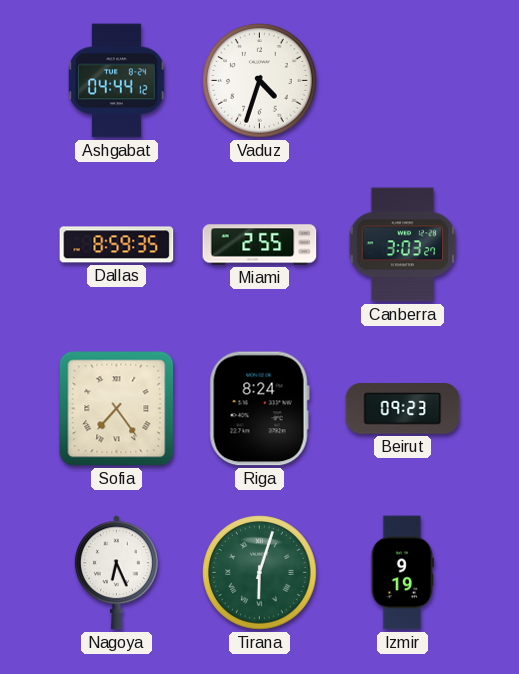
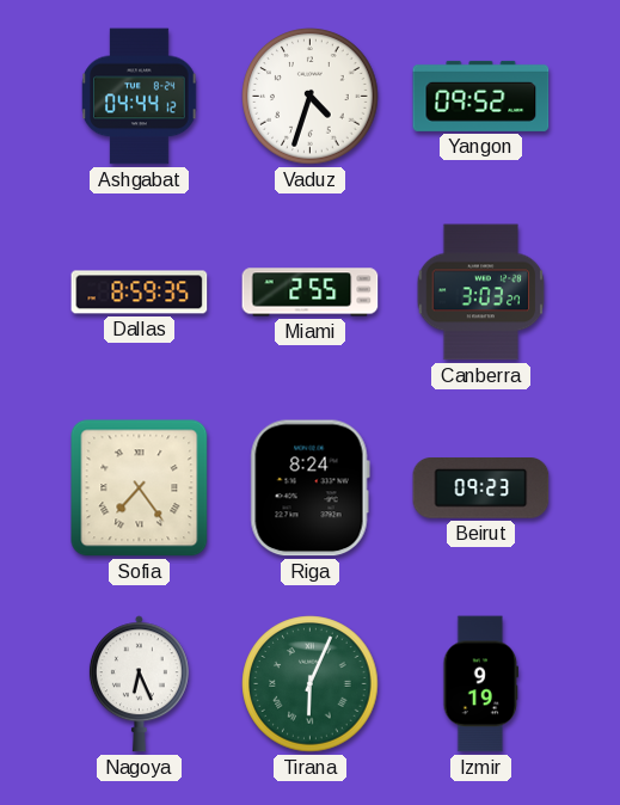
Yangon: none -> 09:52
Tirana: 6:03 -> 6:04
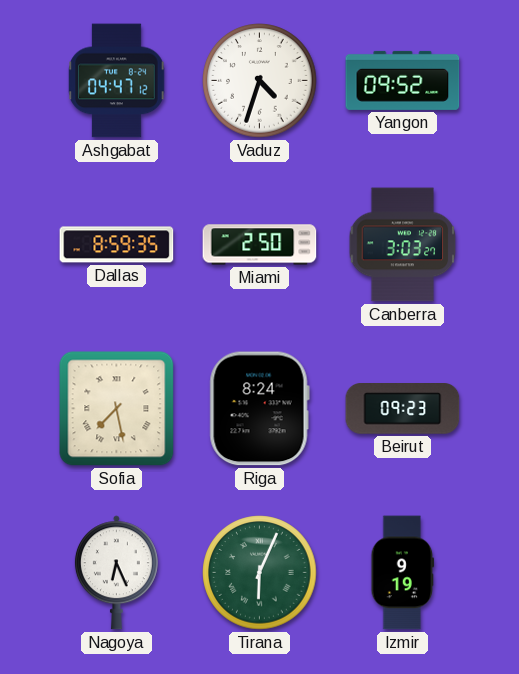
Ashgabat: 04:44 -> 04:47
Miami: 2:55 -> 2:50
Sofia: 7:24 -> 7:28
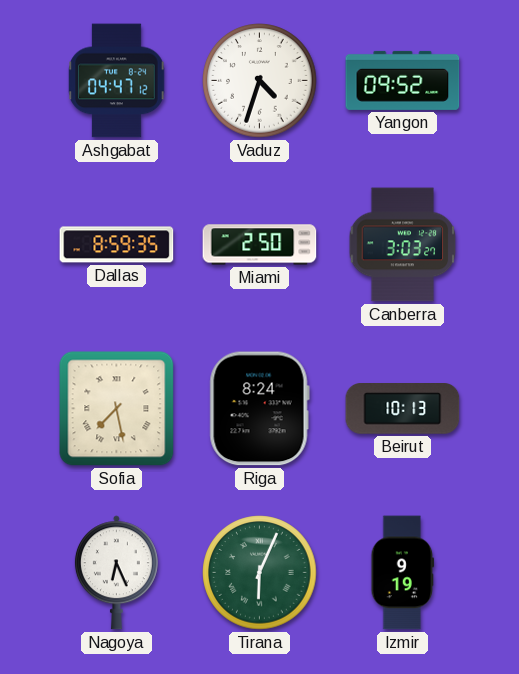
Beirut: 09:23 -> 10:13
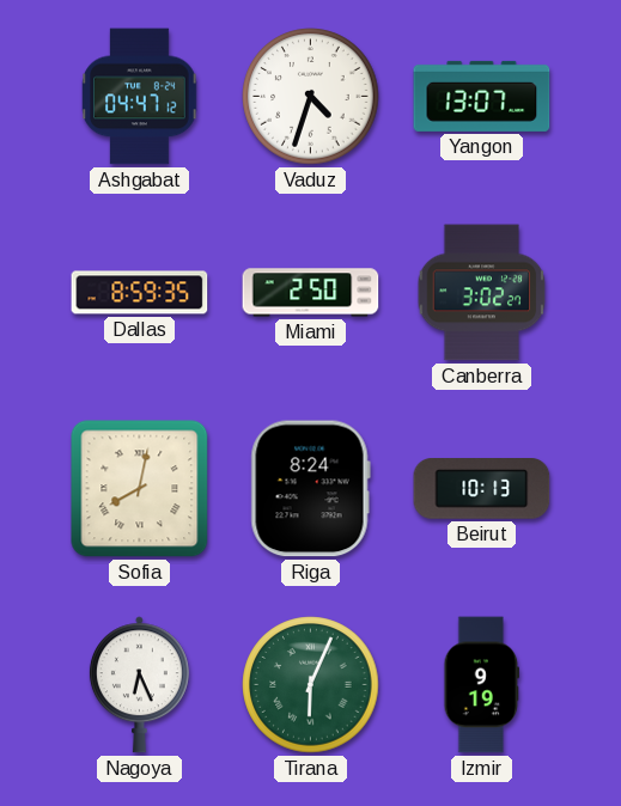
Yangon: 09:52 -> 13:07
Canberra: 3:03 -> 3:02
Sofia: 7:28 -> 8:02
